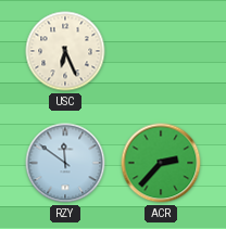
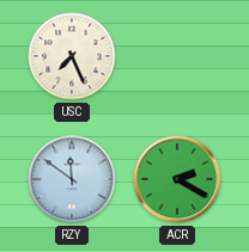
USC: 6:26 -> 7:26
ACR: 2:37 -> 2:20
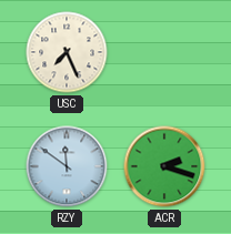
ACR: 2:20 -> 2:18
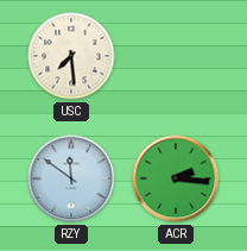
USC: 7:26 -> 7:29
ACR: 2:18 -> 2:16
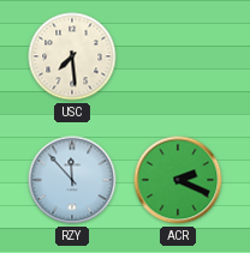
RZY: 11:51 -> 11:53
ACR: 2:16 -> 2:19
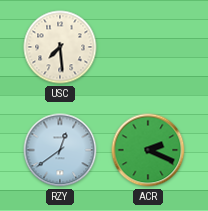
RZY: 11:53 -> 12:39
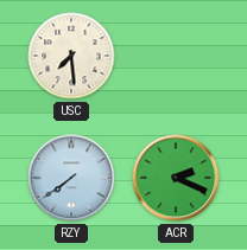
RZY: 12:39 -> 7:39
